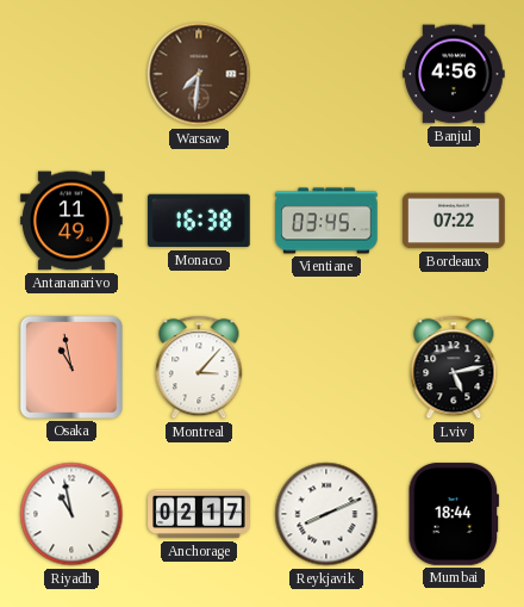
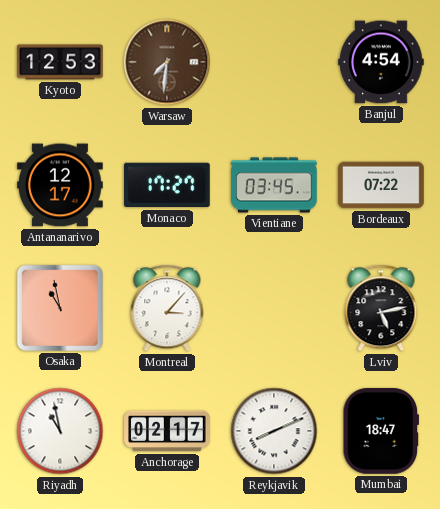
Kyoto: none -> 12:53
Banjul: 4:56 -> 4:54
Antananarivo: 11:49 -> 12:17
Monaco: 16:38 -> 17:27
Mumbai: 18:44 -> 18:47
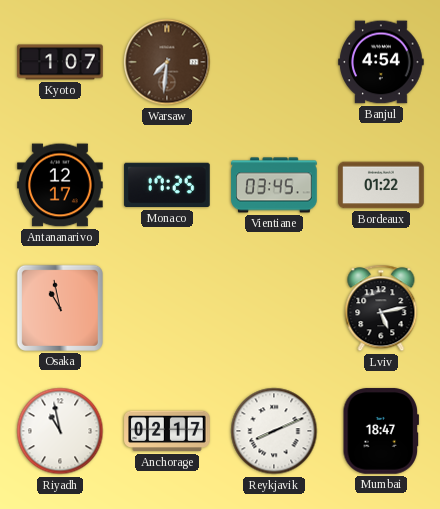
Kyoto: 12:53 -> 1:07
Monaco: 17:27 -> 17:25
Bordeaux: 07:22 -> 01:22
Montreal: 3:07 -> none
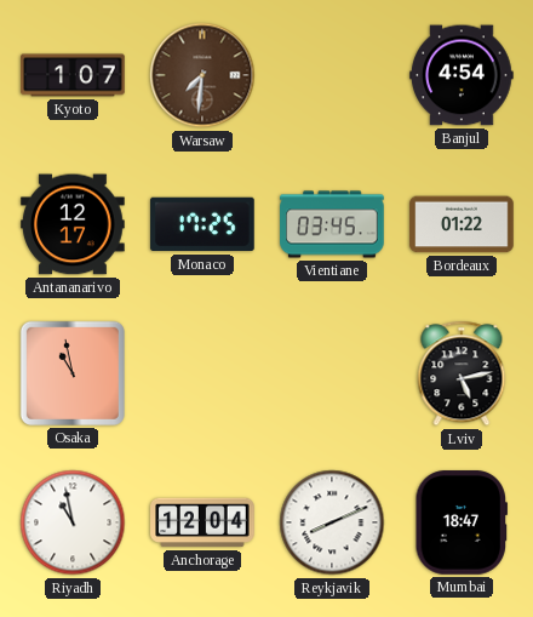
Anchorage: 02:17 -> 12:04
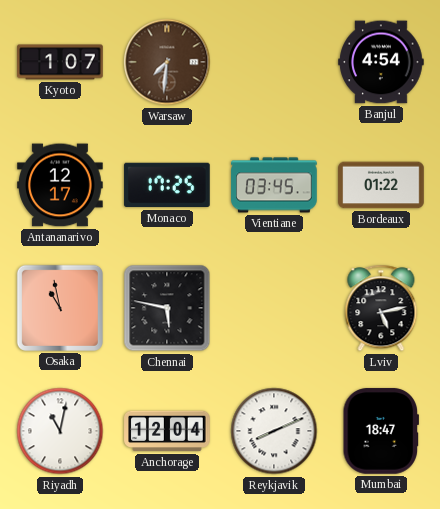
Chennai: none -> 5:47
Riyadh: 10:58 -> 11:02
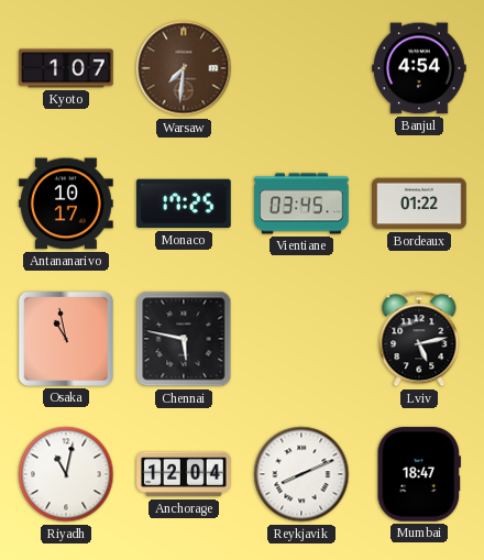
Antananarivo: 12:17 -> 10:17
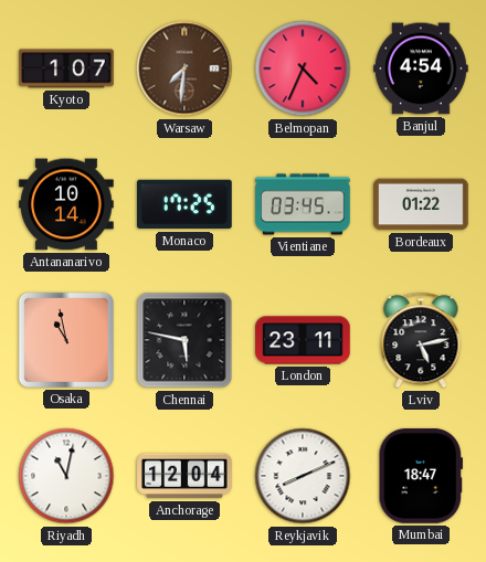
Belmopan: none -> 4:34
Antananarivo: 10:17 -> 10:14
London: none -> 23:11
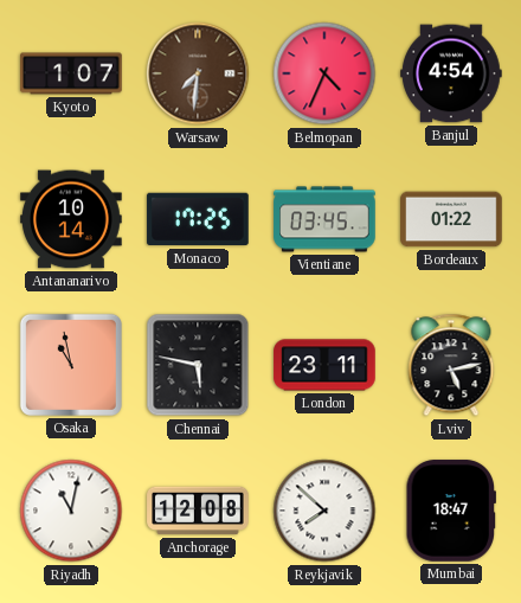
Anchorage: 12:04 -> 12:08
Reykjavik: 8:11 -> 7:52
